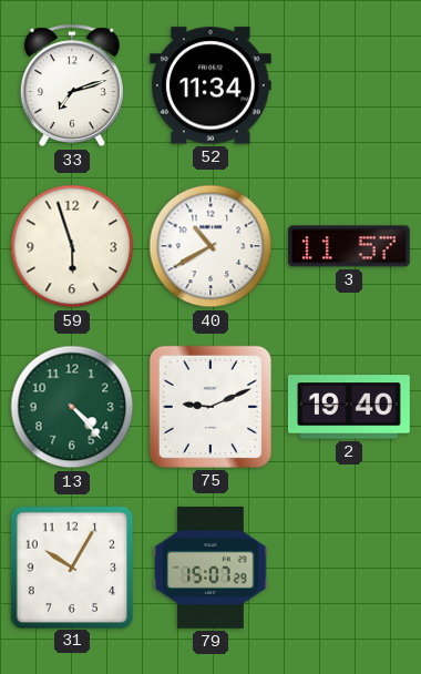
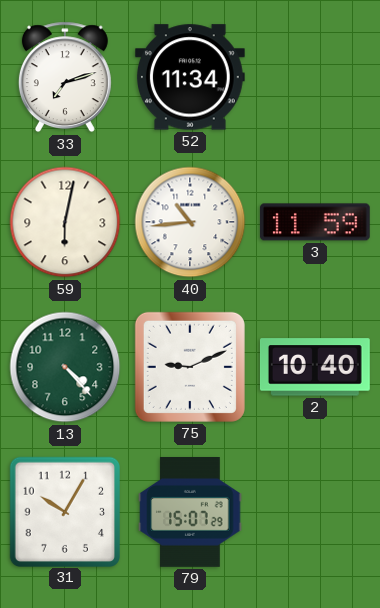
59: 5:57 -> 6:02
40: 10:40 -> 10:44
3: 11:57 -> 11:59
2: 19:40 -> 10:40
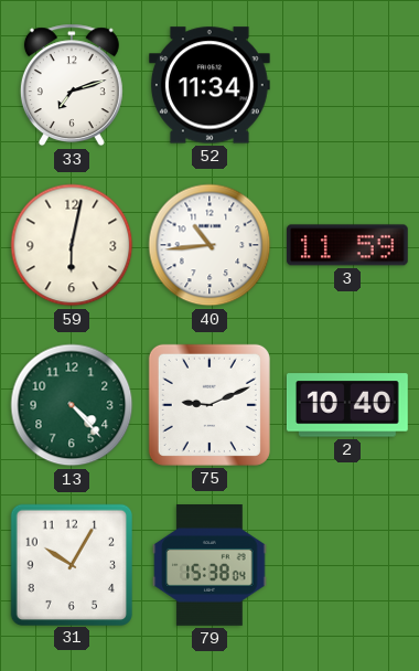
79: 15:07 -> 15:38
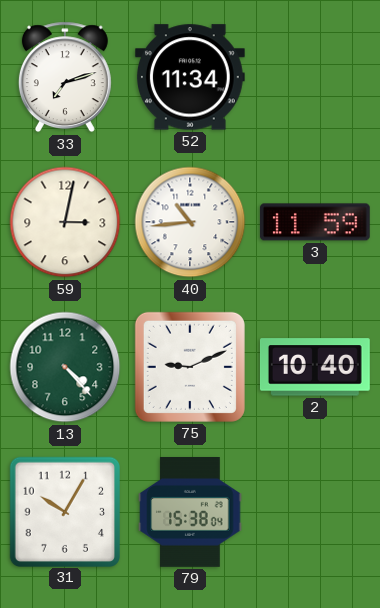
59: 6:02 -> 3:02
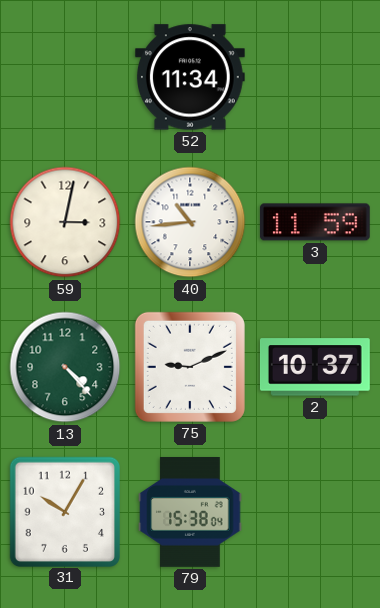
33: 7:12 -> none
2: 10:40 -> 10:37
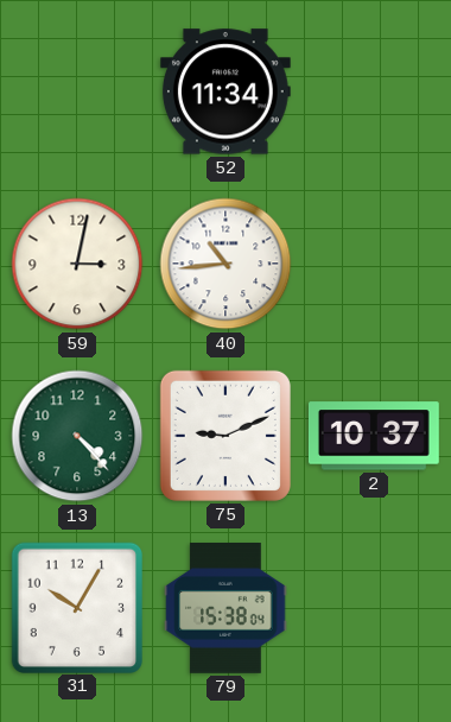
3: 11:59 -> none
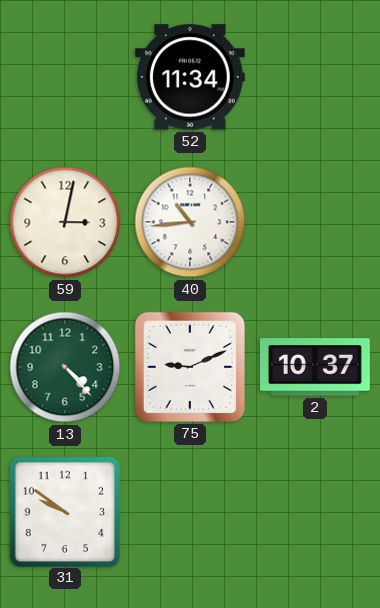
31: 10:05 -> 9:51
79: 15:38 -> none
